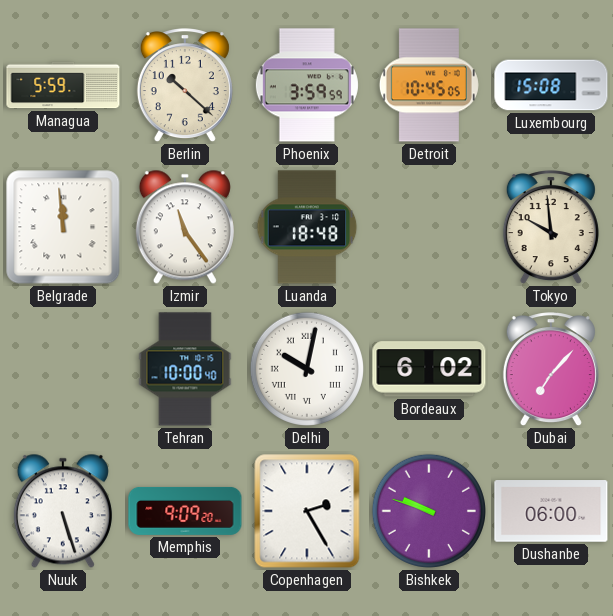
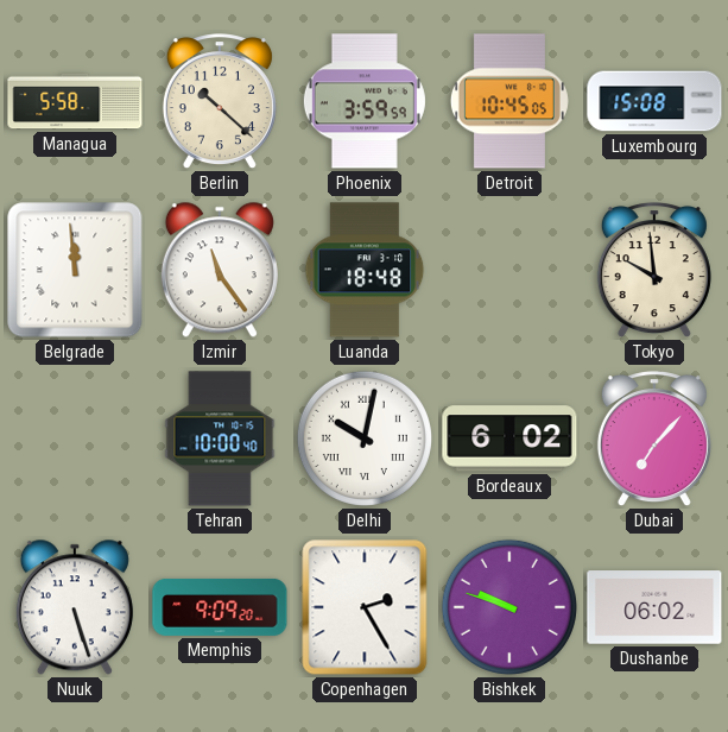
Managua: 5:59 -> 5:58
Dushanbe: 06:00 -> 06:02
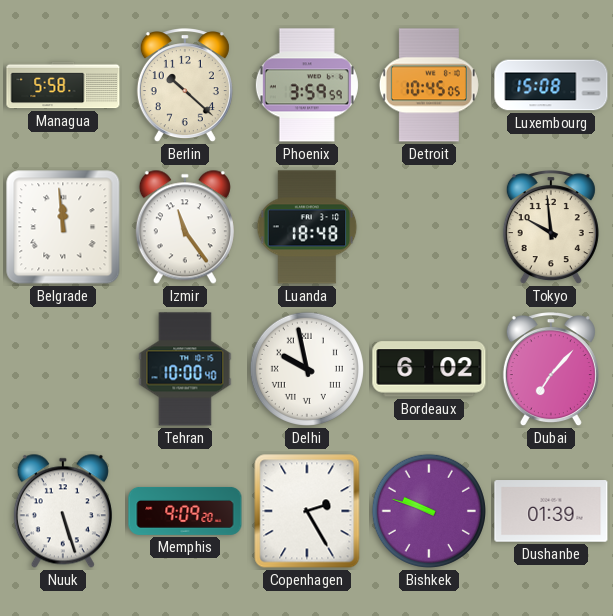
Delhi: 10:02 -> 9:58
Dushanbe: 06:02 -> 01:39
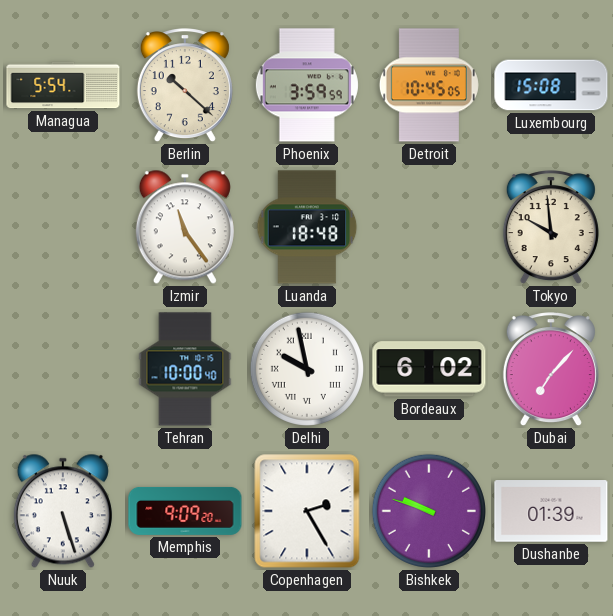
Managua: 5:58 -> 5:54
Belgrade: 11:59 -> none
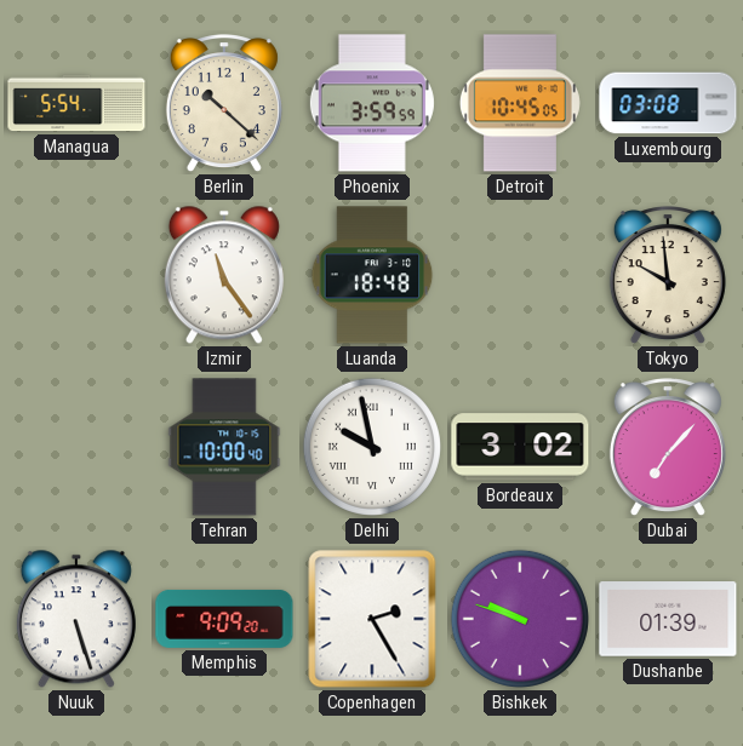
Luxembourg: 15:08 -> 03:08
Bordeaux: 6:02 -> 3:02
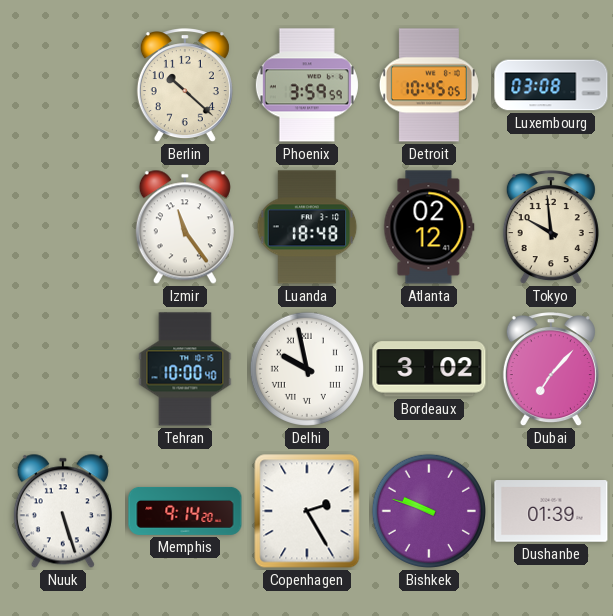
Managua: 5:54 -> none
Atlanta: none -> 02:12
Memphis: 9:09 -> 9:14
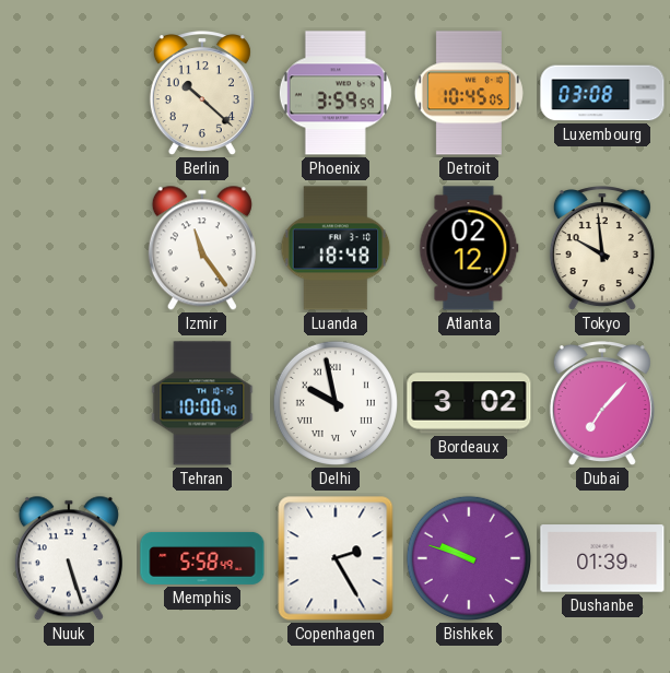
Memphis: 9:14 -> 5:58
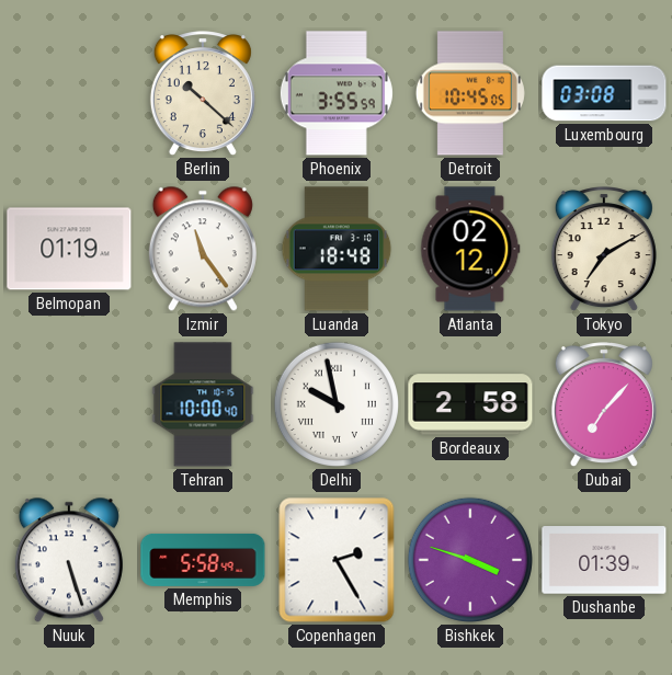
Phoenix: 3:59 -> 3:55
Belmopan: none -> 01:19
Tokyo: 9:59 -> 7:10
Bordeaux: 3:02 -> 2:58
Bishkek: 9:48 -> 3:48
